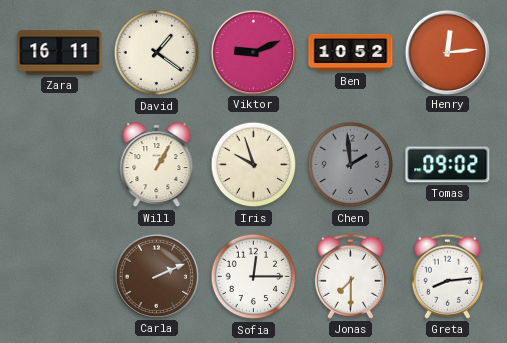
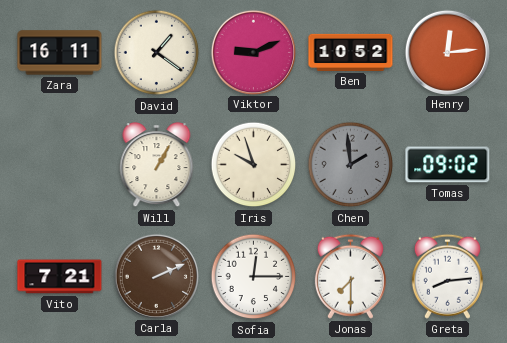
Vito: none -> 7:21
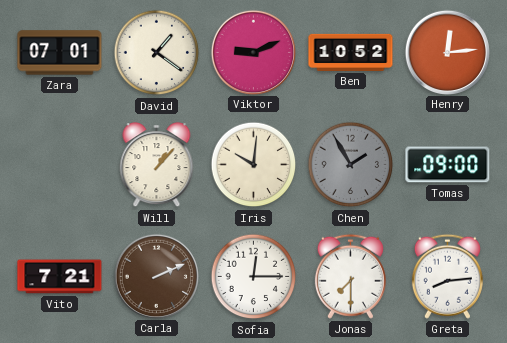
Zara: 16:11 -> 07:01
Will: 1:05 -> 1:07
Iris: 9:57 -> 10:01
Chen: 1:59 -> 1:55
Tomas: 09:02 -> 09:00
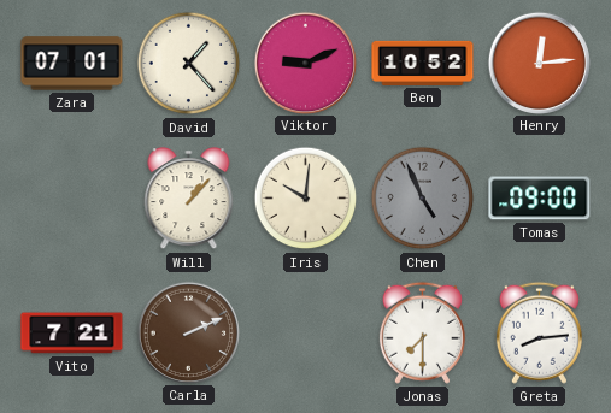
David: 1:21 -> 1:23
Chen: 1:55 -> 4:56
Sofia: 12:15 -> none
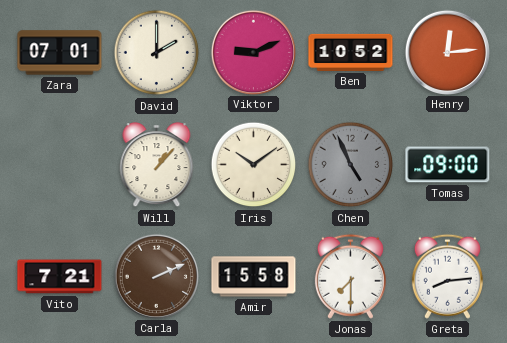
David: 1:23 -> 2:00
Iris: 10:01 -> 10:09
Amir: none -> 15:58
